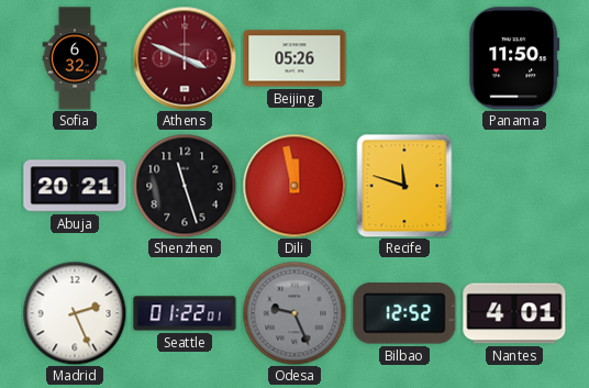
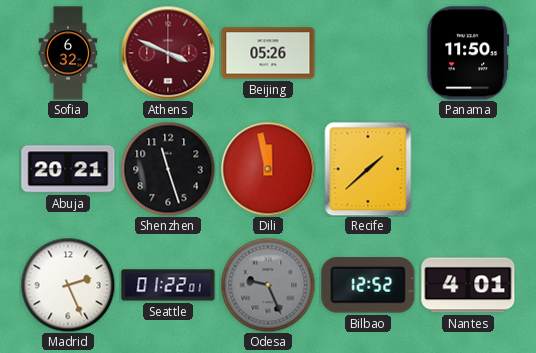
Recife: 11:48 -> 1:38
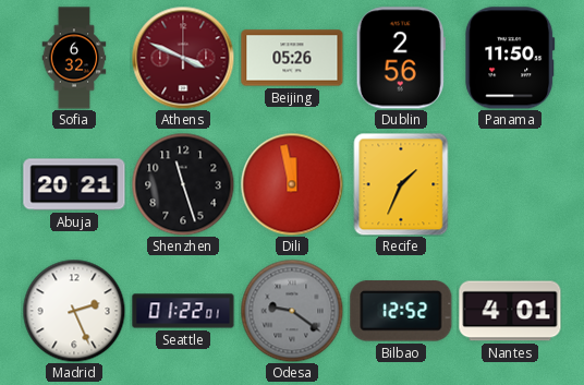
Dublin: none -> 2:56
Recife: 1:38 -> 1:34
Odesa: 9:26 -> 9:21
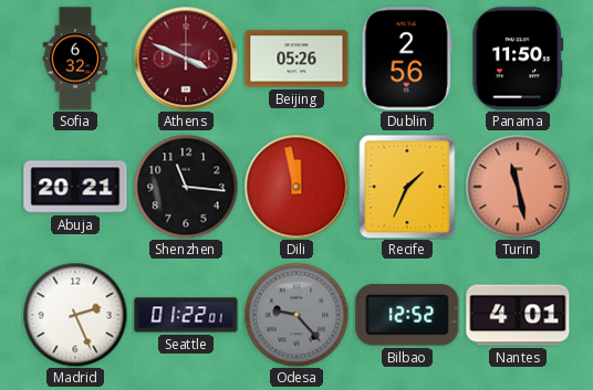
Shenzhen: 11:27 -> 11:16
Turin: none -> 11:28
Odesa: 9:21 -> 9:23
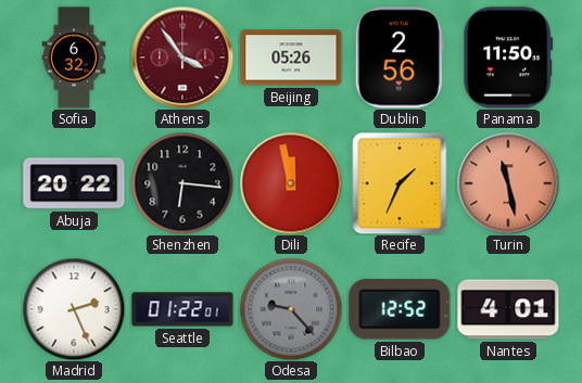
Athens: 3:49 -> 3:54
Abuja: 20:21 -> 20:22
Shenzhen: 11:16 -> 6:16
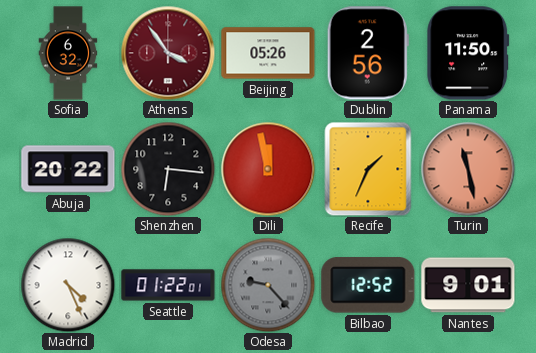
Madrid: 2:26 -> 4:26
Nantes: 4:01 -> 9:01
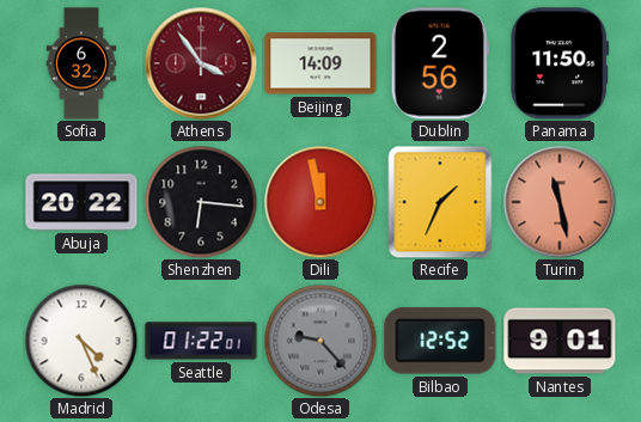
Beijing: 05:26 -> 14:09
